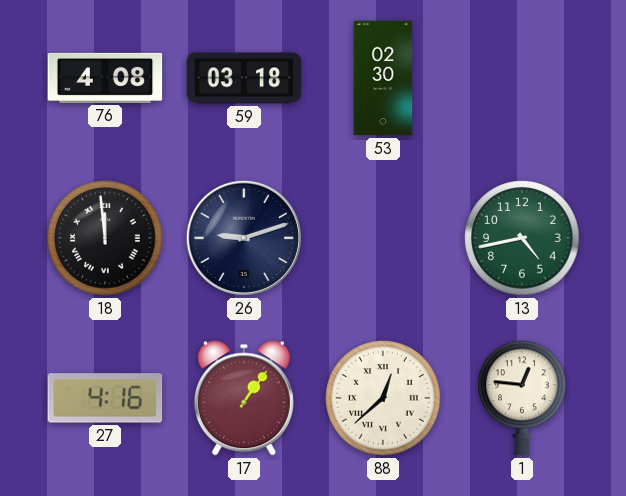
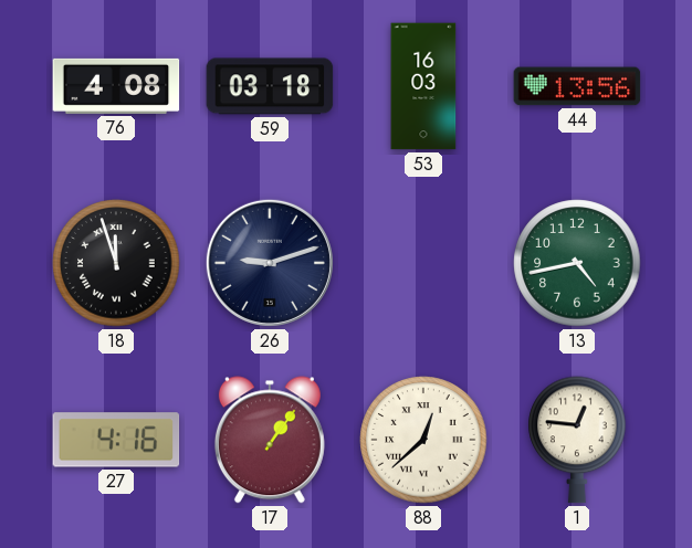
53: 02:30 -> 16:03
44: none -> 13:56
18: 11:59 -> 11:57
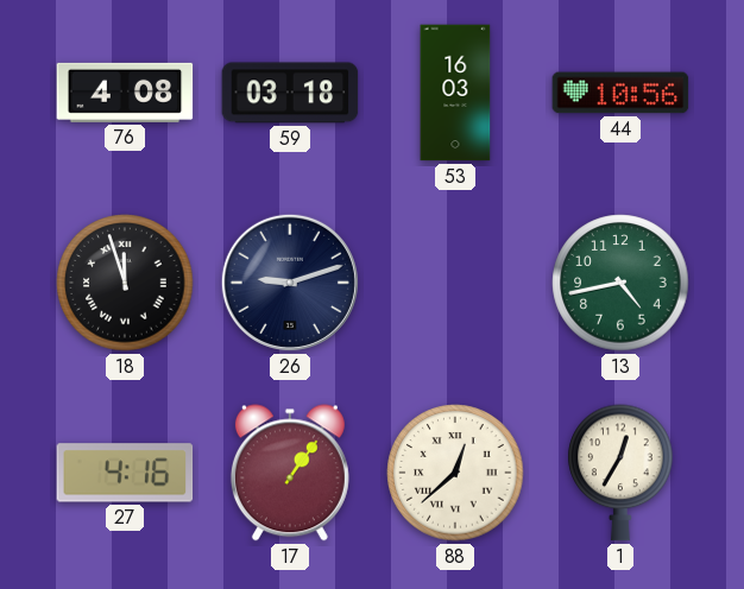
44: 13:56 -> 10:56
1: 12:46 -> 12:35
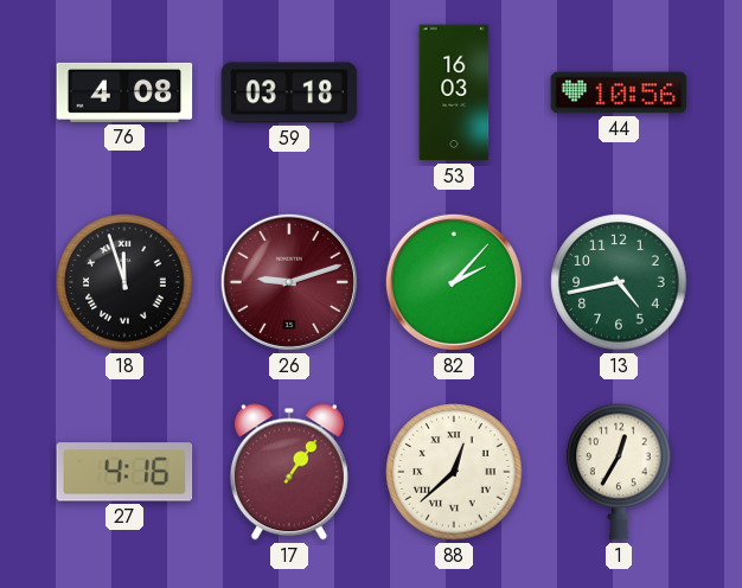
26 dial: navy -> burgundy
82: none -> 2:07
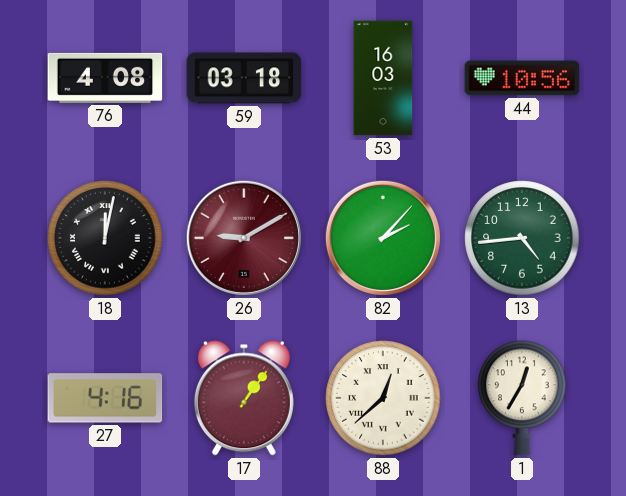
18: 11:57 -> 12:02
26: 9:12 -> 9:10
13: 4:43 -> 4:44
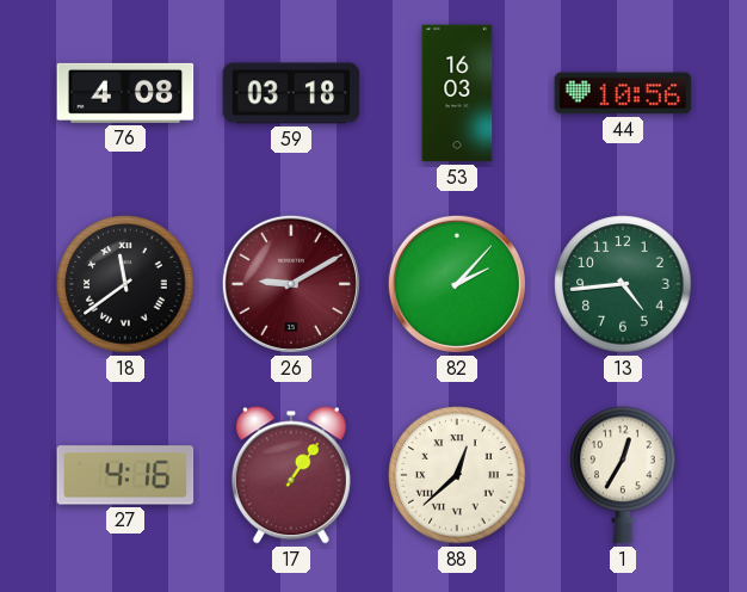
18: 12:02 -> 11:39
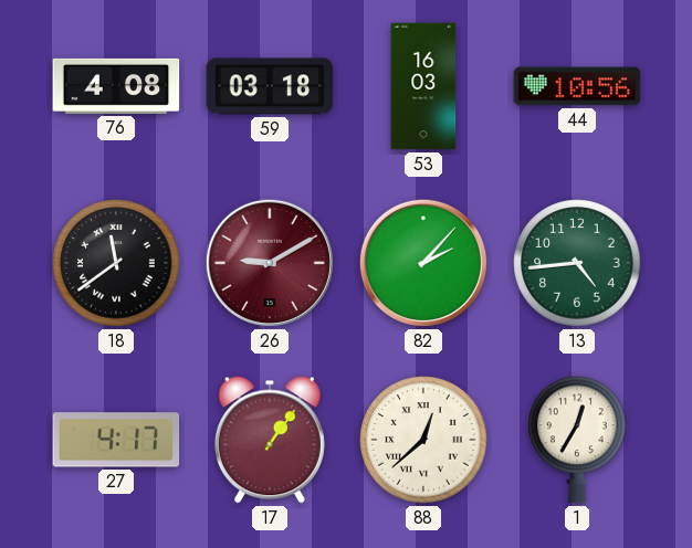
27: 4:16 -> 4:17
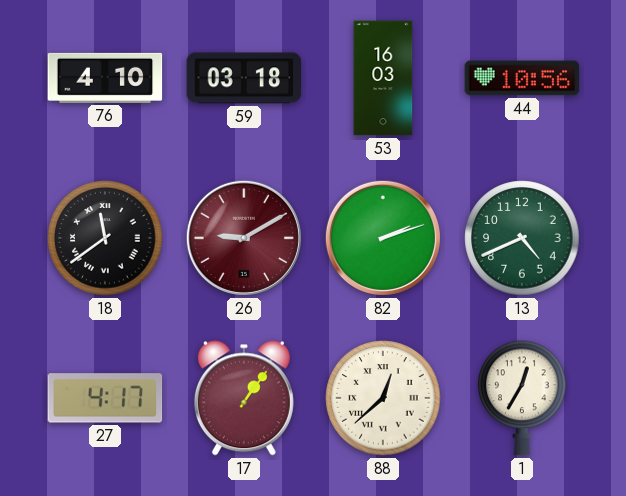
76: 4:08 -> 4:10
82: 2:07 -> 2:12
13: 4:44 -> 4:41
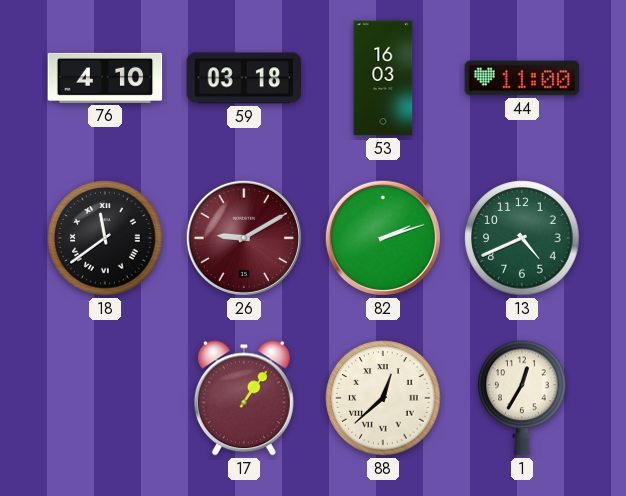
44: 10:56 -> 11:00
27: 4:17 -> none
